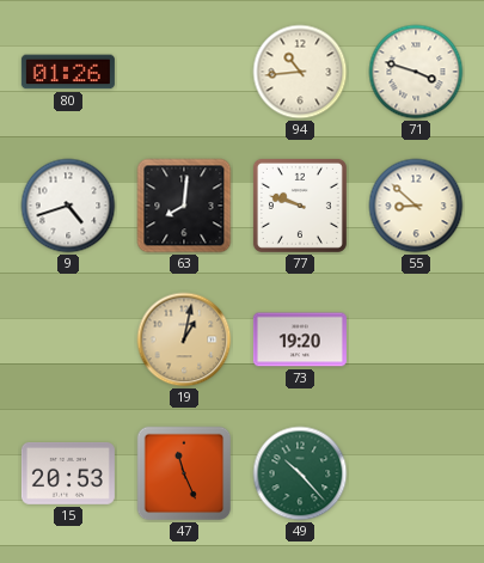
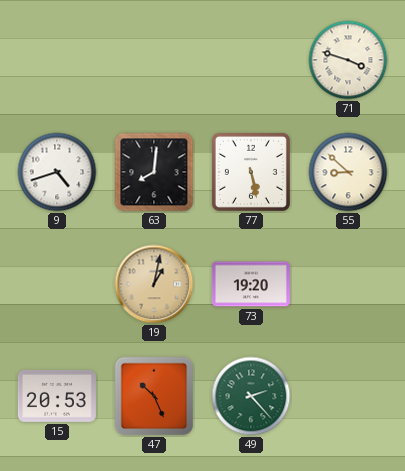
80: 01:26 -> none
94: 10:44 -> none
77: 9:48 -> 5:28
47: 11:26 -> 10:26
49: 10:23 -> 2:23
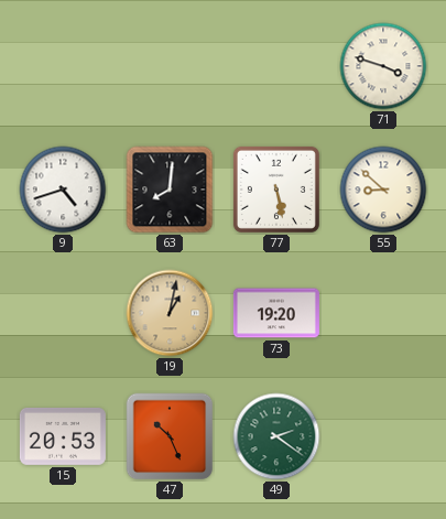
49: 2:23 -> 2:21
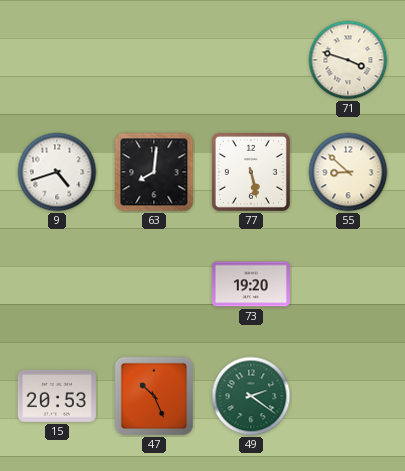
19: 1:02 -> none
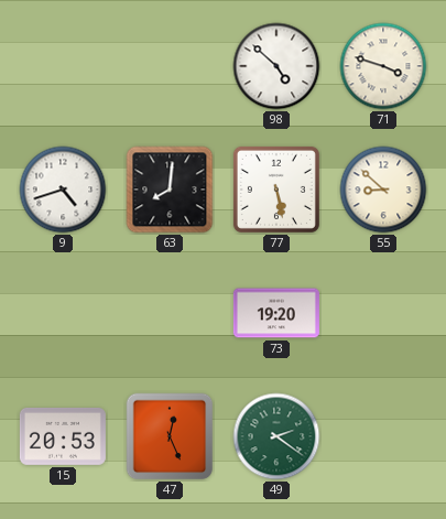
98: none -> 4:52
47: 10:26 -> 12:26
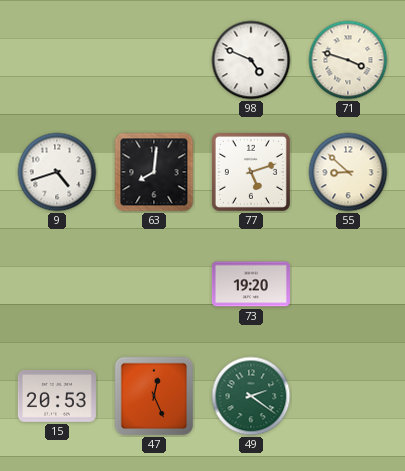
98: 4:52 -> 4:49
77: 5:28 -> 5:12
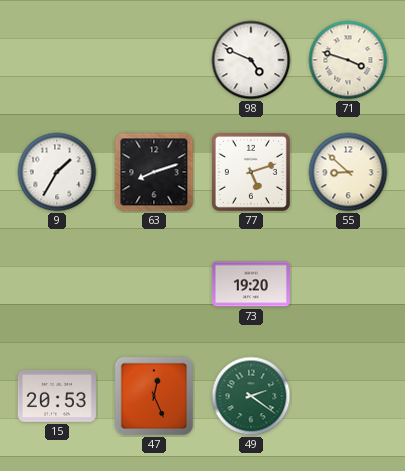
9: 4:42 -> 1:35
63: 8:01 -> 8:12
